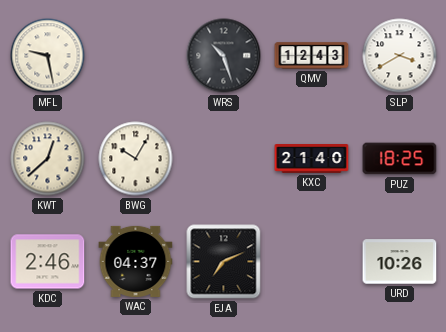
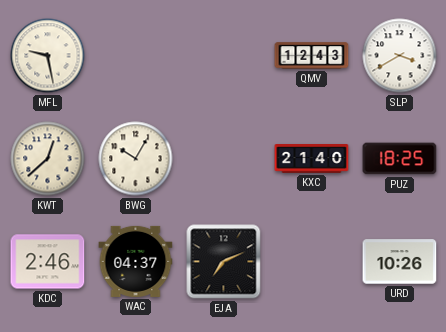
WRS: 10:27 -> none
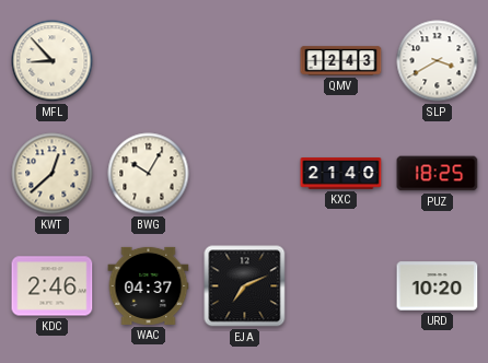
MFL: 9:28 -> 8:53
URD: 10:26 -> 10:20
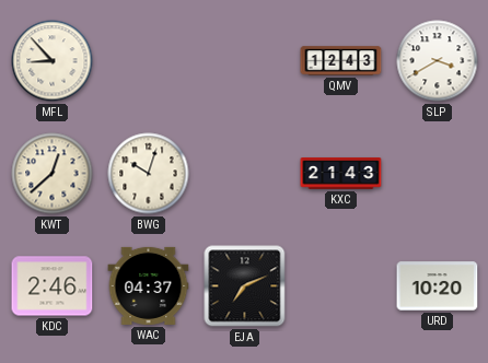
BWG: 10:05 -> 10:03
KXC: 21:40 -> 21:43
PUZ: 18:25 -> none
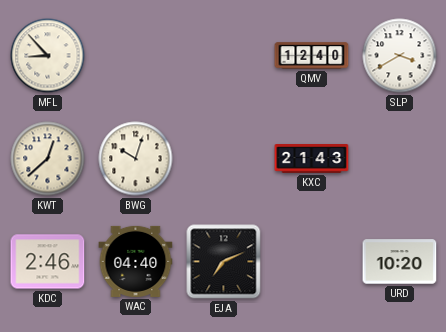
QMV: 12:43 -> 12:40
WAC: 04:37 -> 04:40
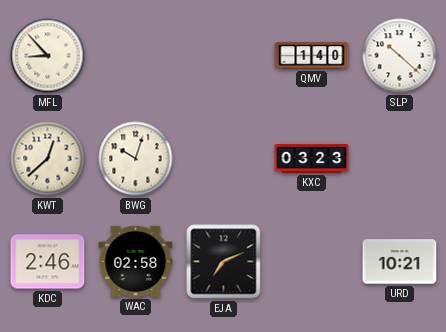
QMV: 12:40 -> 1:40
SLP: 3:40 -> 10:22
KXC: 21:43 -> 03:23
WAC: 04:40 -> 02:58
URD: 10:20 -> 10:21
